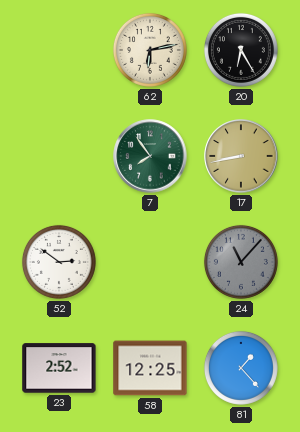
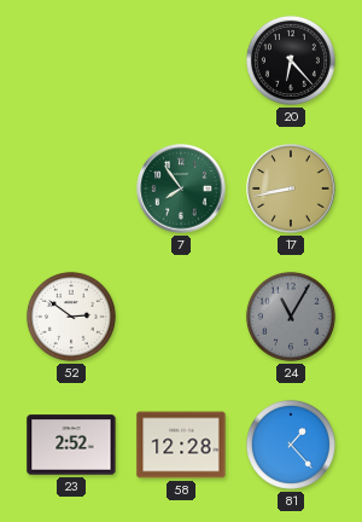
62: 6:13 -> none
20: 6:25 -> 6:23
24: 11:07 -> 11:05
58: 12:25 -> 12:28
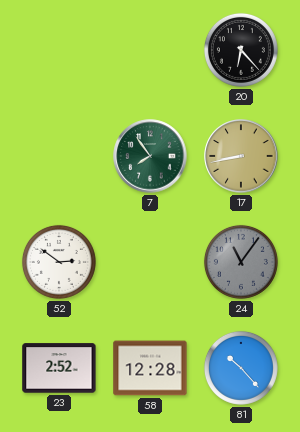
24: 11:05 -> 11:06
81: 1:23 -> 10:23
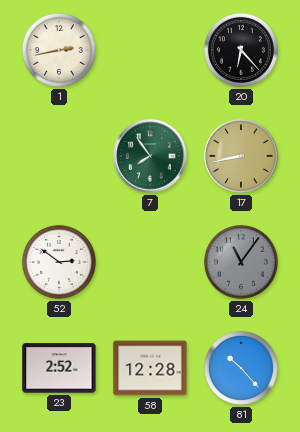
1: none -> 2:43
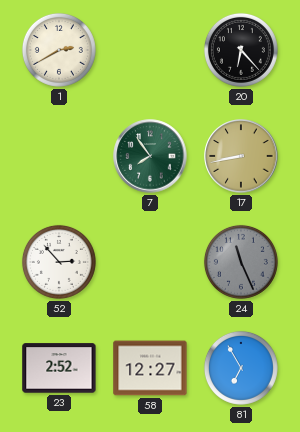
1: 2:43 -> 2:40
52: 2:51 -> 2:53
24: 11:06 -> 11:26
58: 12:28 -> 12:27
81: 10:23 -> 6:55
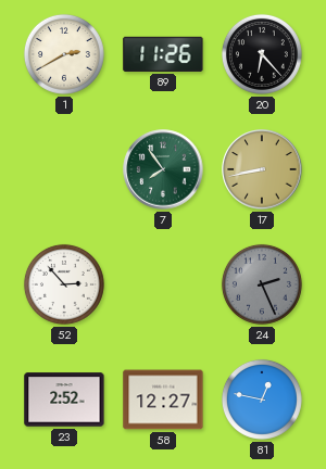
89: none -> 11:26
24: 11:26 -> 2:26
81: 6:55 -> 12:47
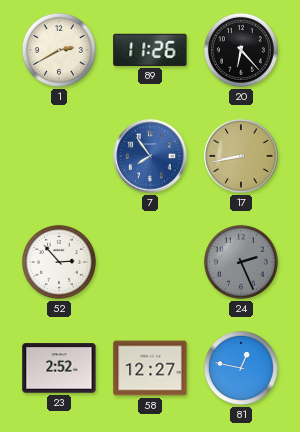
7 dial: green -> blue
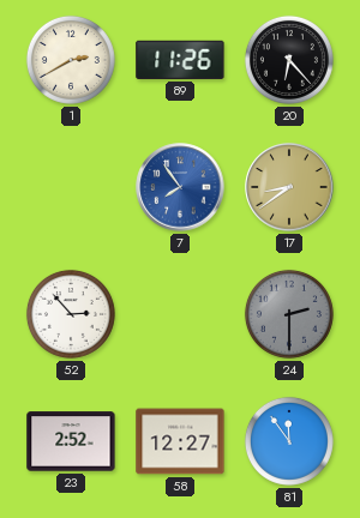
17: 8:43 -> 8:39
24: 2:26 -> 2:30
81: 12:47 -> 11:54
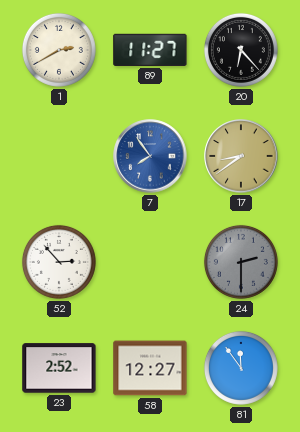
89: 11:26 -> 11:27
